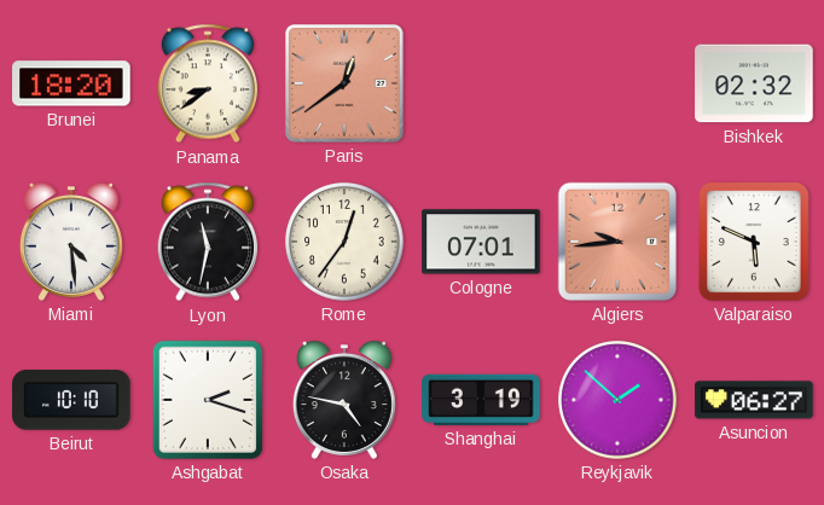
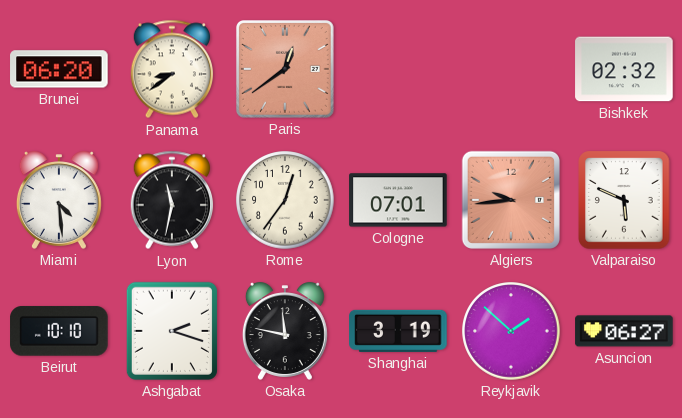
Brunei: 18:20 -> 06:20
Osaka: 4:47 -> 11:47
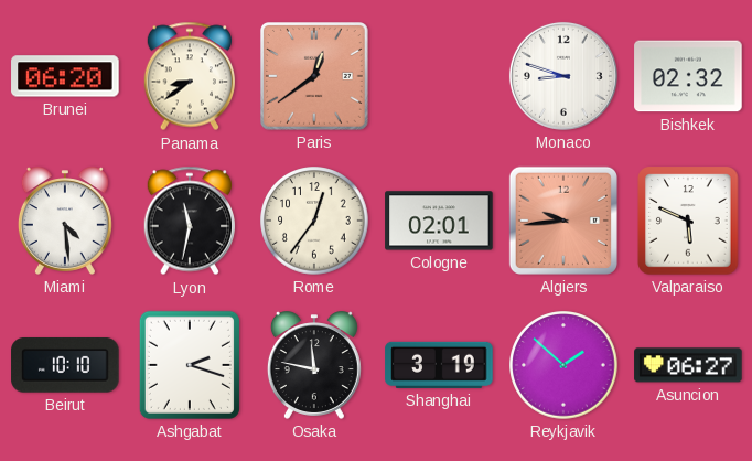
Monaco: none -> 8:48
Cologne: 07:01 -> 02:01
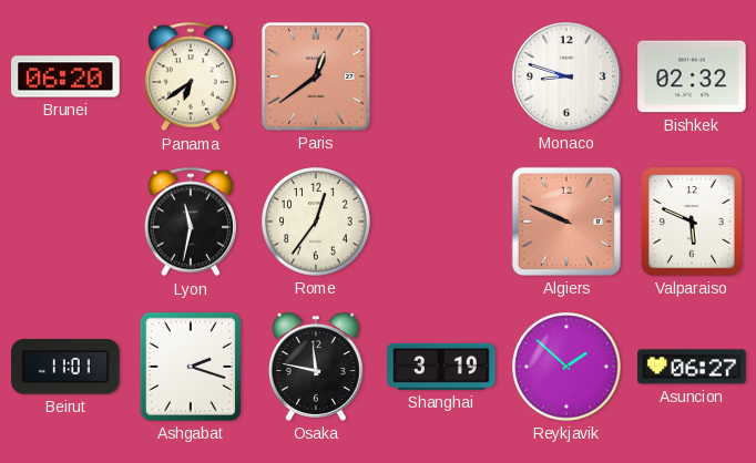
Panama: 8:39 -> 6:39
Miami: 4:29 -> none
Cologne: 02:01 -> none
Algiers: 9:44 -> 9:49
Beirut: 10:10 -> 11:01
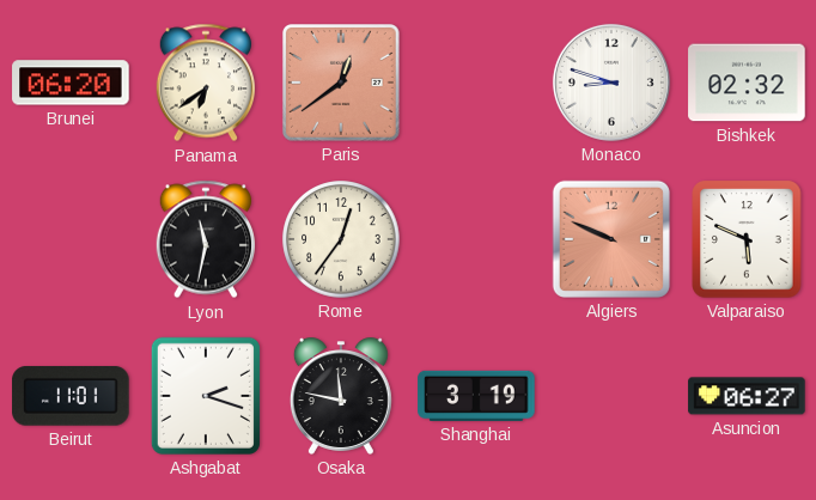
Reykjavik: 1:52 -> none
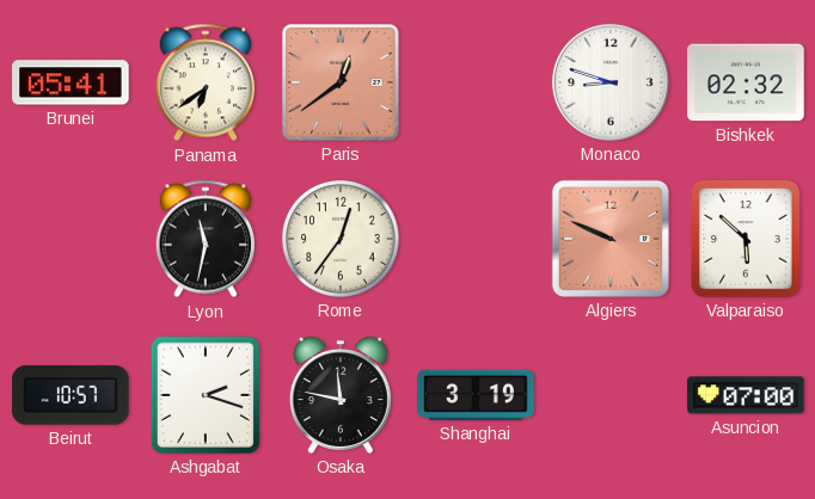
Brunei: 06:20 -> 05:41
Valparaiso: 5:49 -> 5:52
Beirut: 11:01 -> 10:57
Asuncion: 06:27 -> 07:00
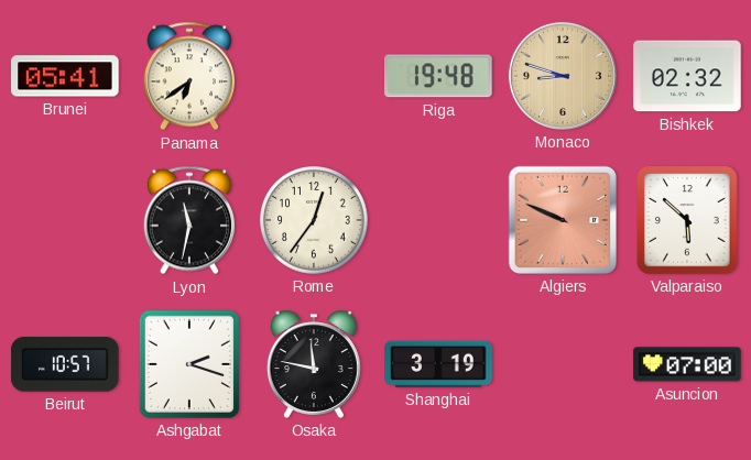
Paris: 12:39 -> none
Riga: none -> 19:48
Monaco dial: white -> champagne
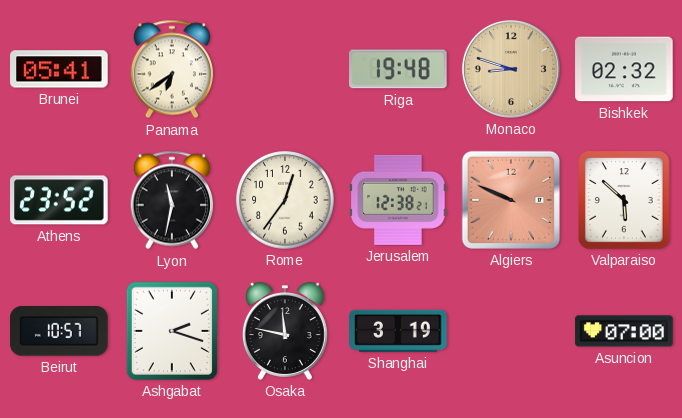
Athens: none -> 23:52
Jerusalem: none -> 12:38
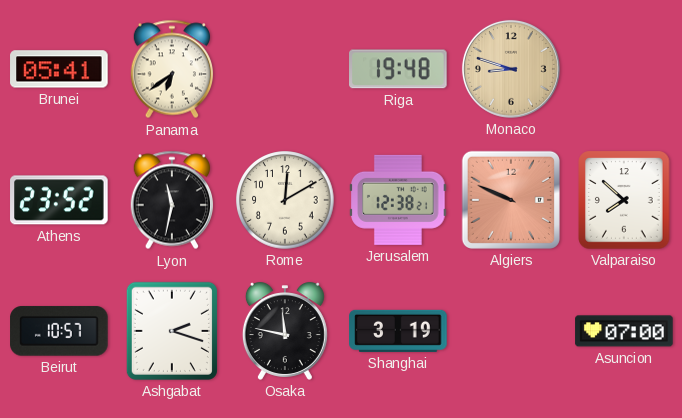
Bishkek: 02:32 -> none
Rome: 12:36 -> 12:10
Valparaiso: 5:52 -> 7:52
